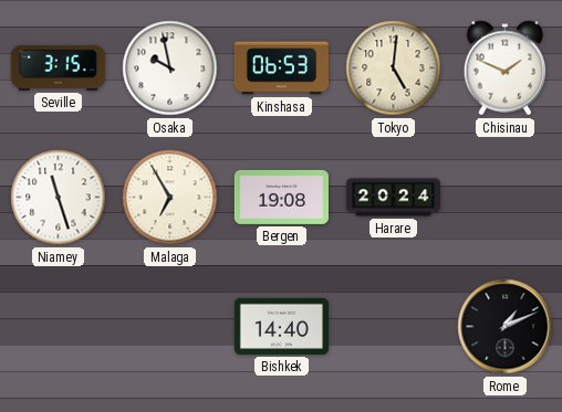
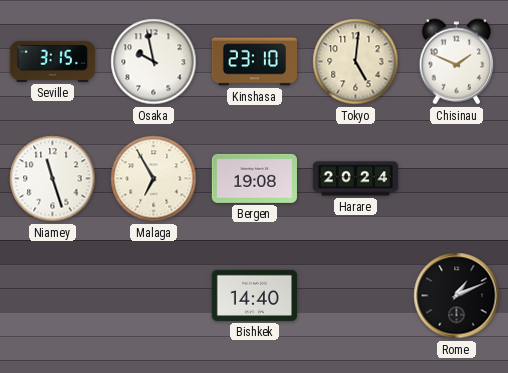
Kinshasa: 06:53 -> 23:10
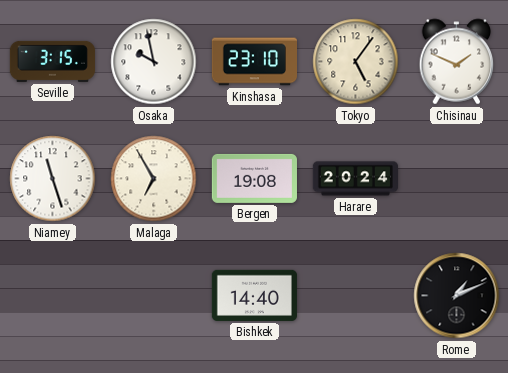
Tokyo: 5:01 -> 5:06
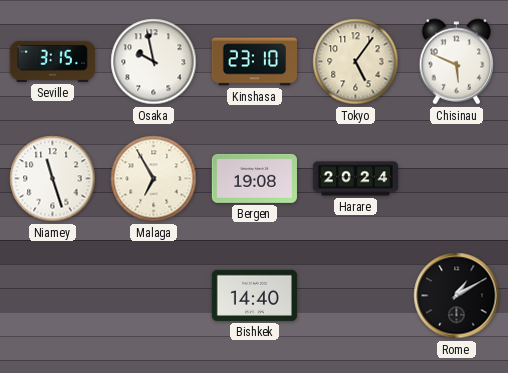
Chisinau: 1:49 -> 5:49
Rome: 1:11 -> 1:10
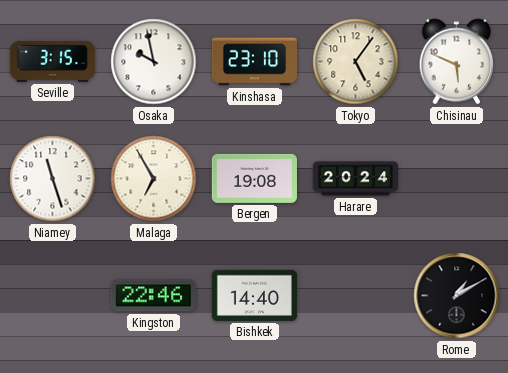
Kingston: none -> 22:46
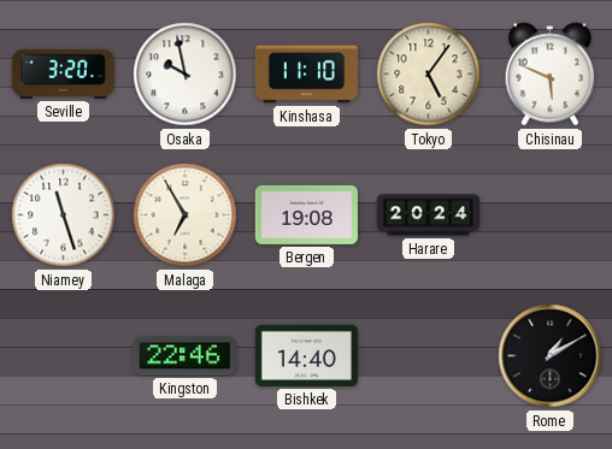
Seville: 3:15 -> 3:20
Kinshasa: 23:10 -> 11:10
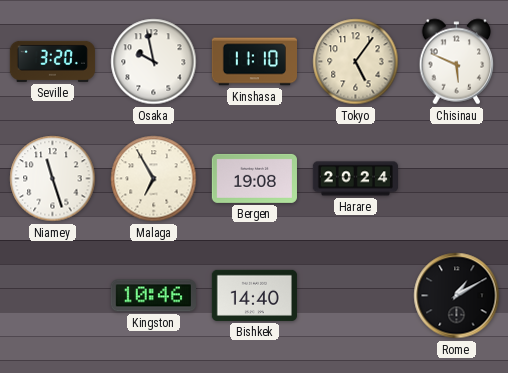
Kingston: 22:46 -> 10:46
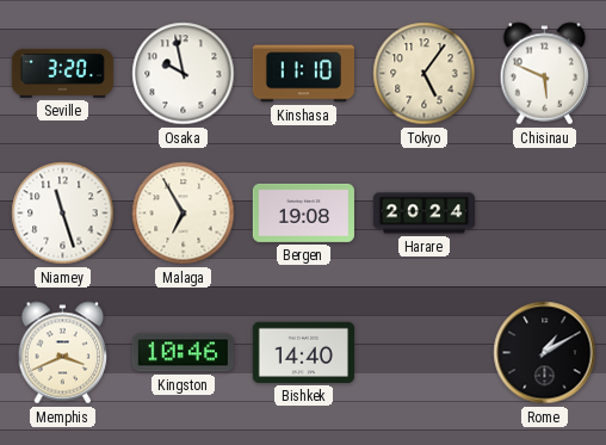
Memphis: none -> 3:41
